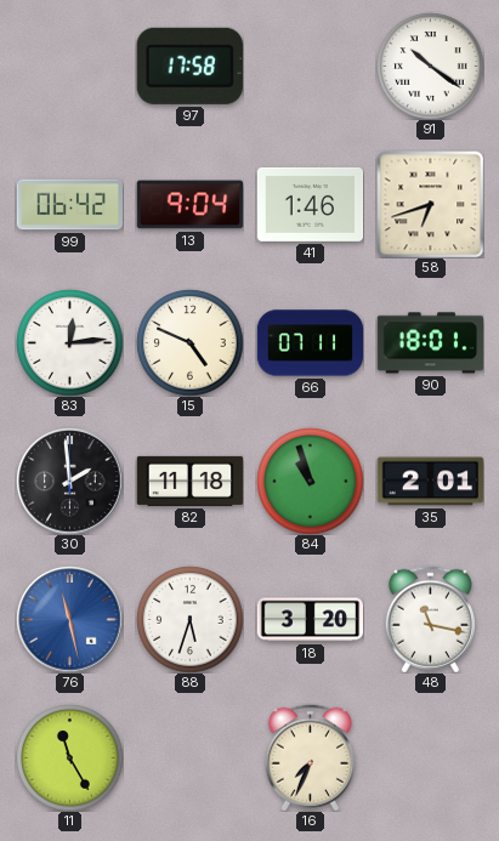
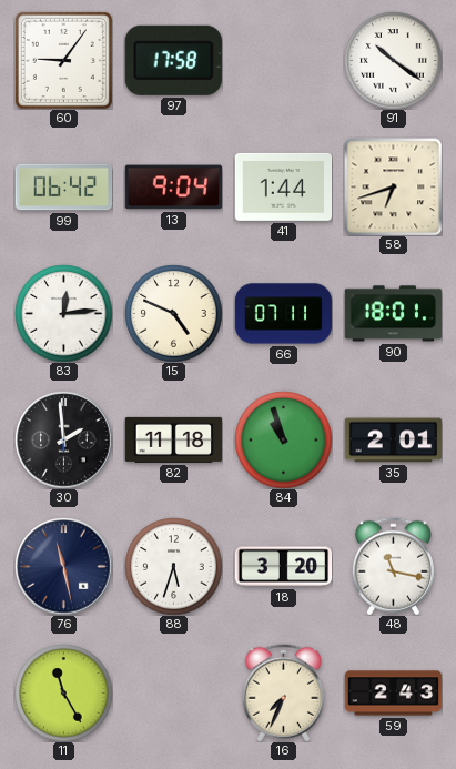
60: none -> 9:06
41: 1:46 -> 1:44
76 dial: blue -> navy
59: none -> 2:43
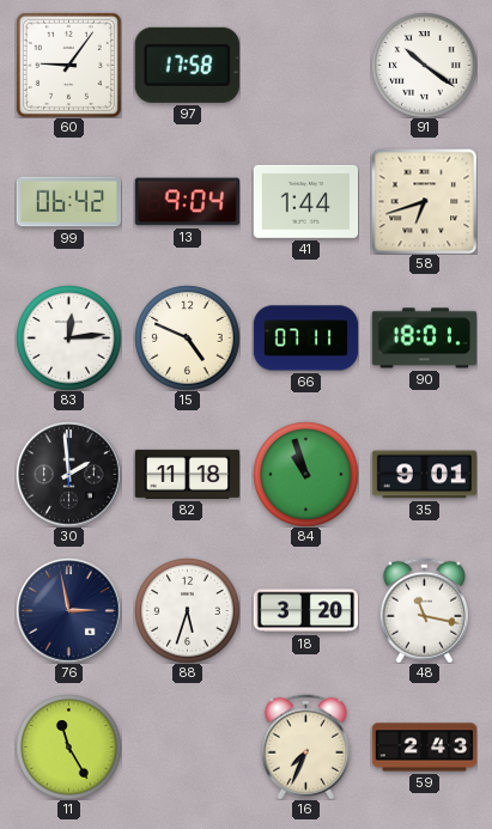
35: 2:01 -> 9:01
76: 11:28 -> 2:58
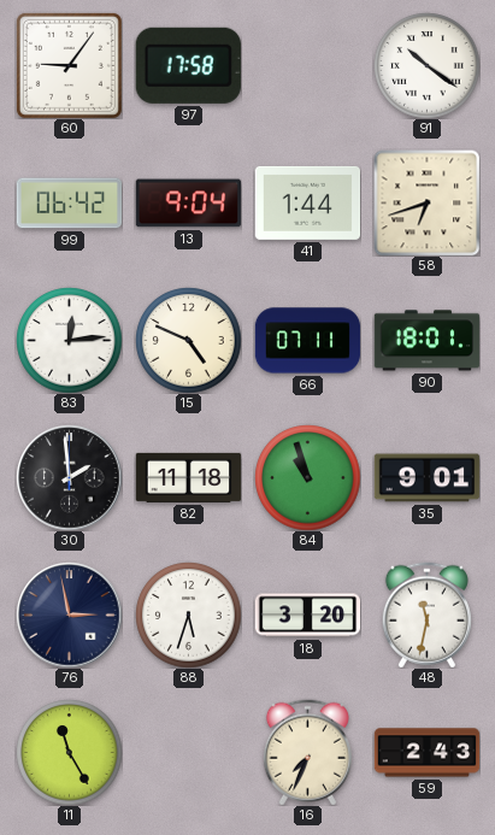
48: 11:17 -> 11:32
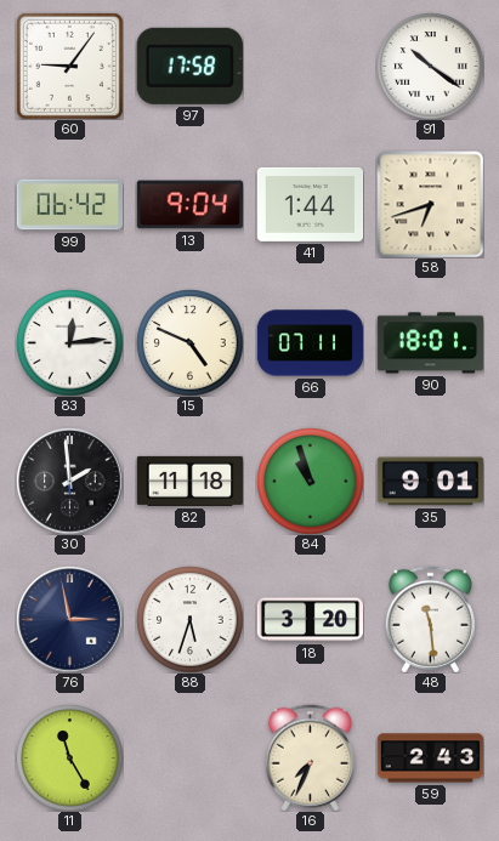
48: 11:32 -> 11:29
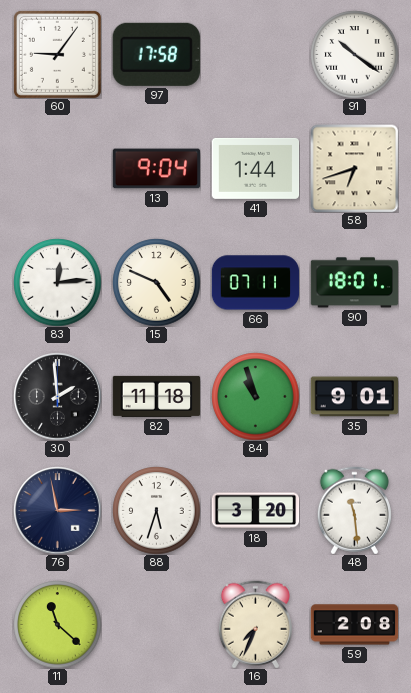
99: 06:42 -> none
11: 11:25 -> 11:22
59: 2:43 -> 2:08
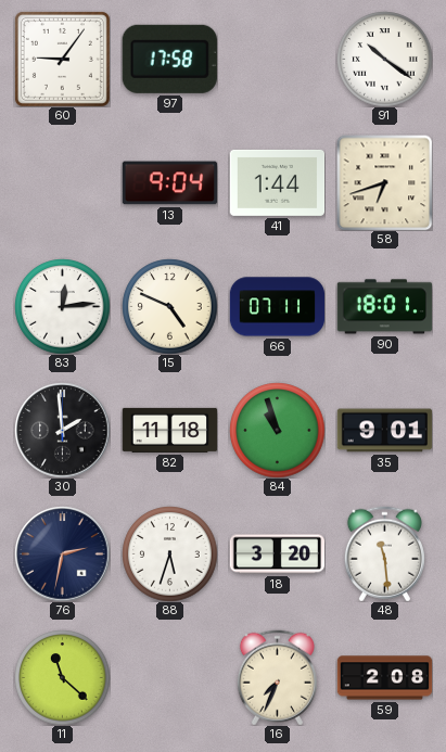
76: 2:58 -> 2:32
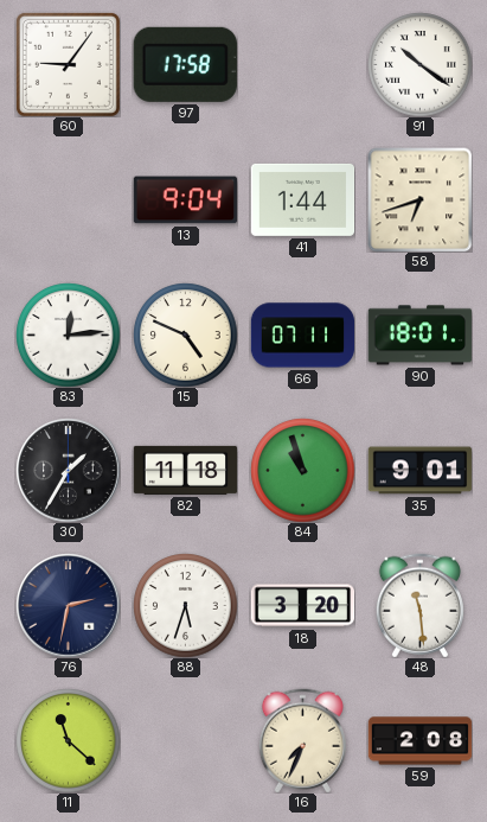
30: 1:59 -> 1:35
